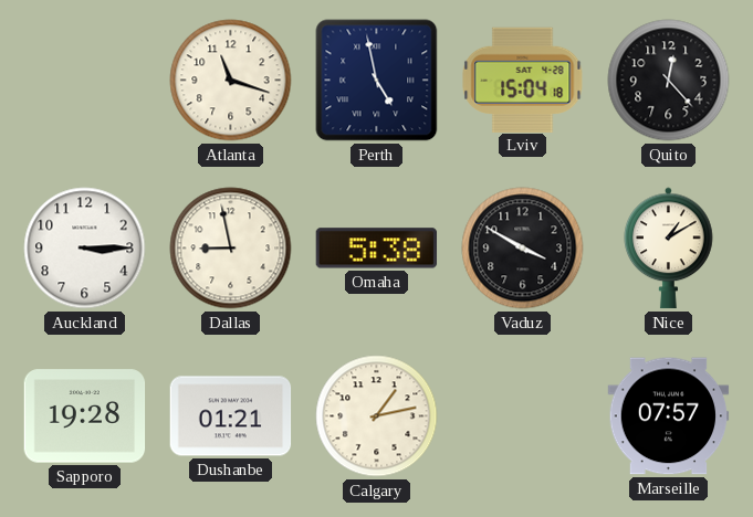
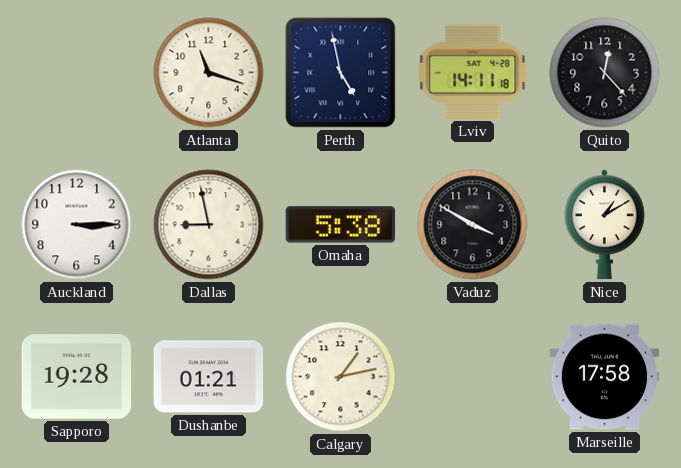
Lviv: 15:04 -> 14:11
Marseille: 07:57 -> 17:58
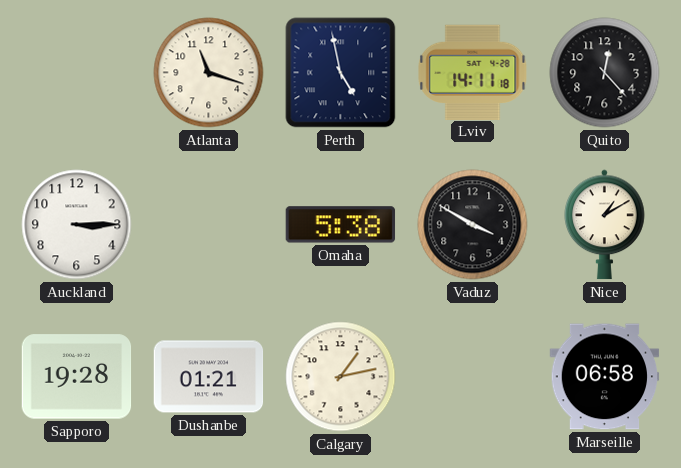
Dallas: 8:58 -> none
Marseille: 17:58 -> 06:58
